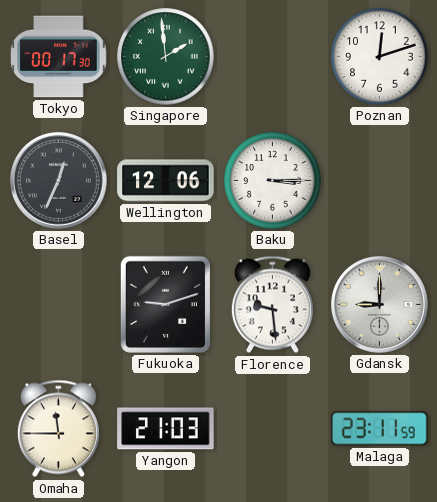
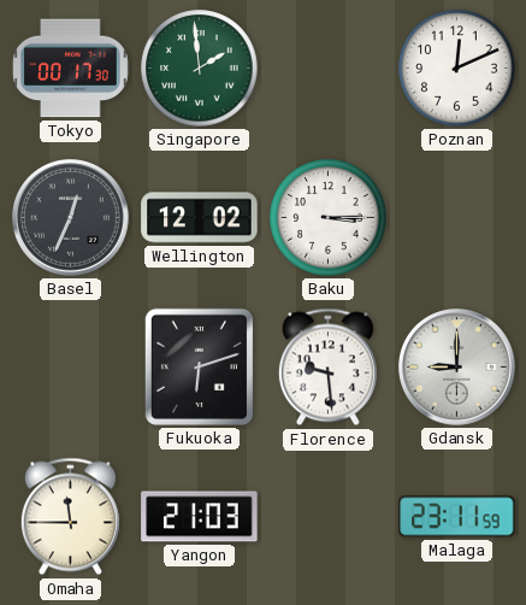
Poznan: 12:12 -> 12:11
Wellington: 12:06 -> 12:02
Fukuoka: 9:12 -> 6:12
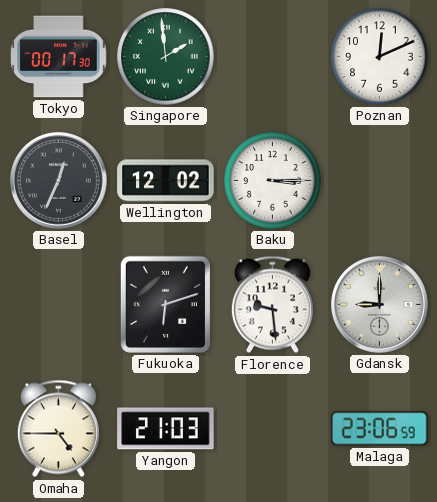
Omaha: 11:45 -> 4:45
Malaga: 23:11 -> 23:06
